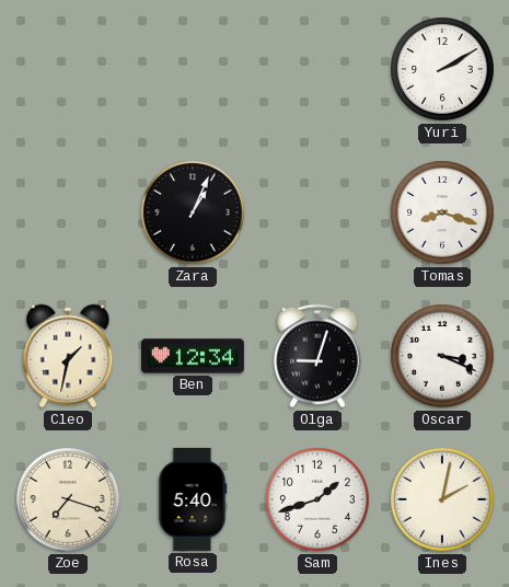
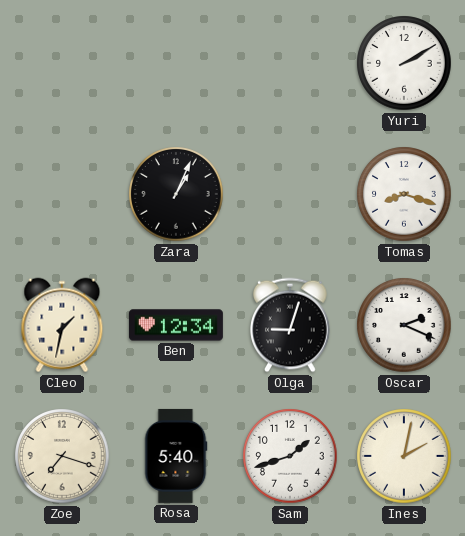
Oscar: 3:19 -> 2:19
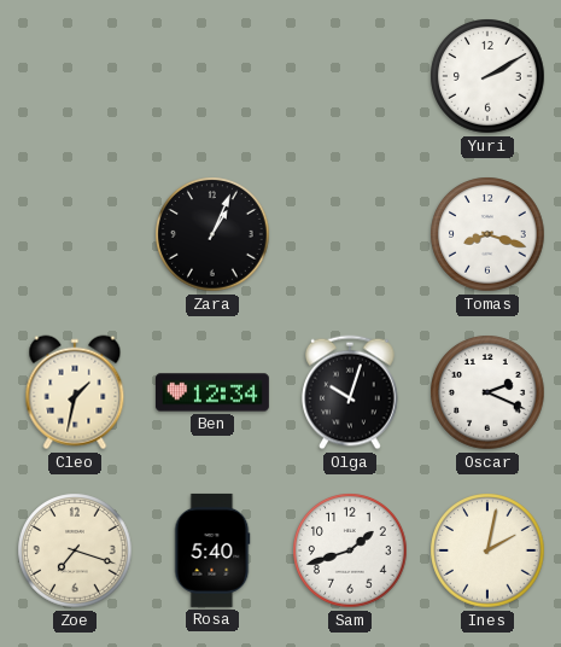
Olga: 9:03 -> 10:03
